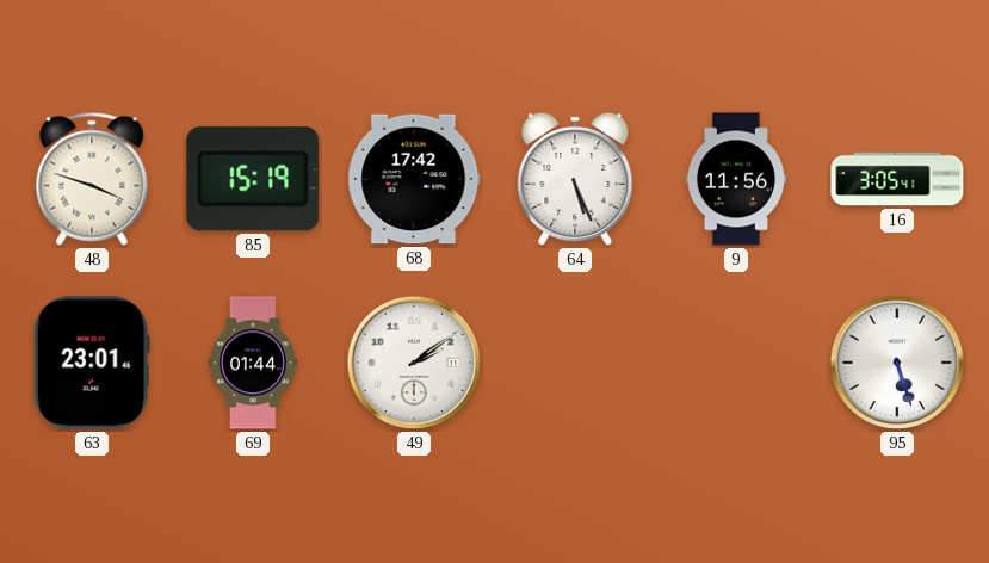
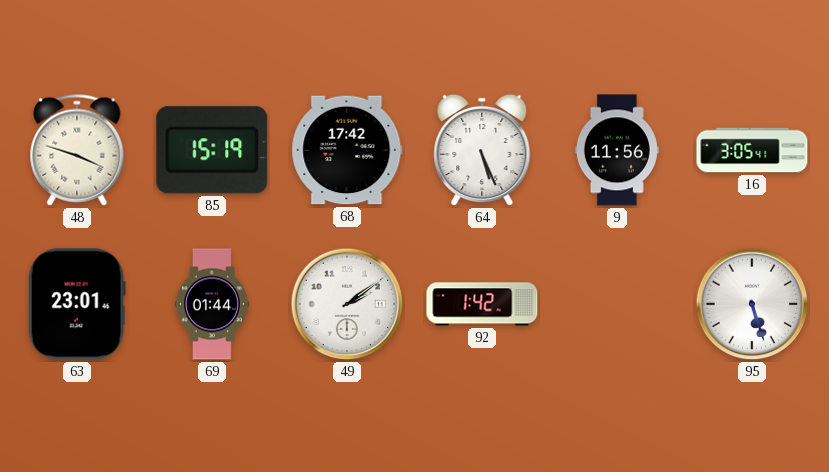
92: none -> 1:42
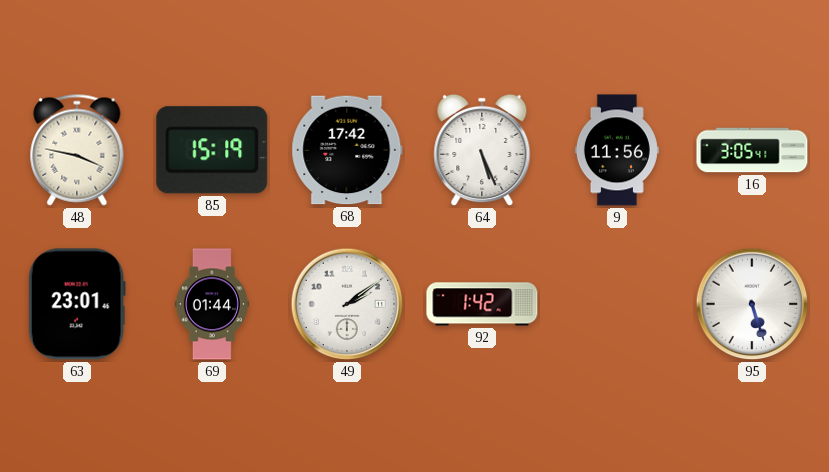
48: 3:48 -> 3:47
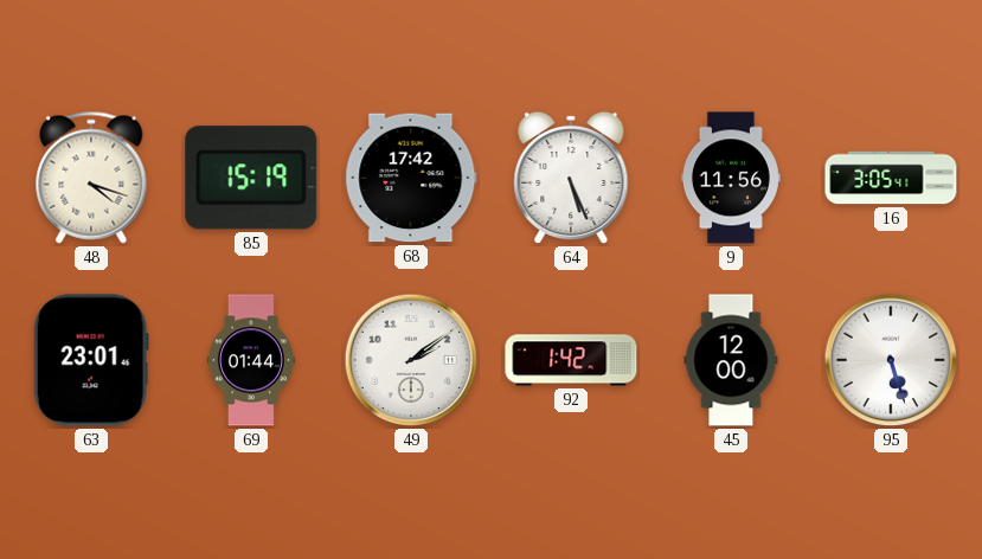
48: 3:47 -> 4:18
45: none -> 12:00
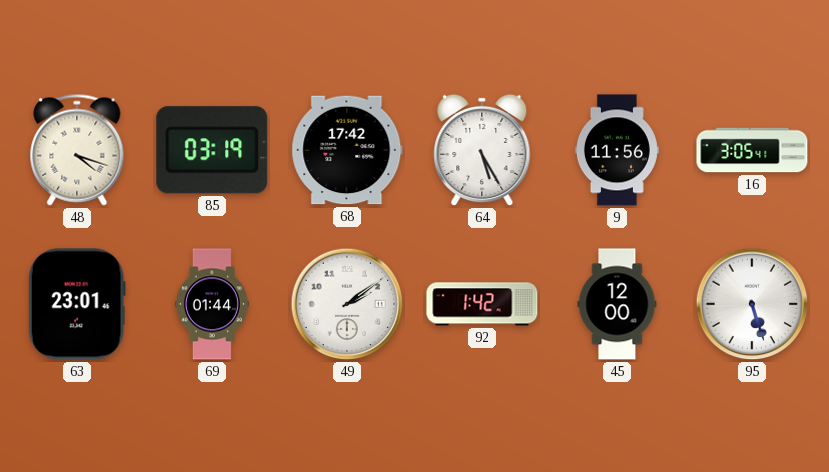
85: 15:19 -> 03:19
64: 5:26 -> 5:25
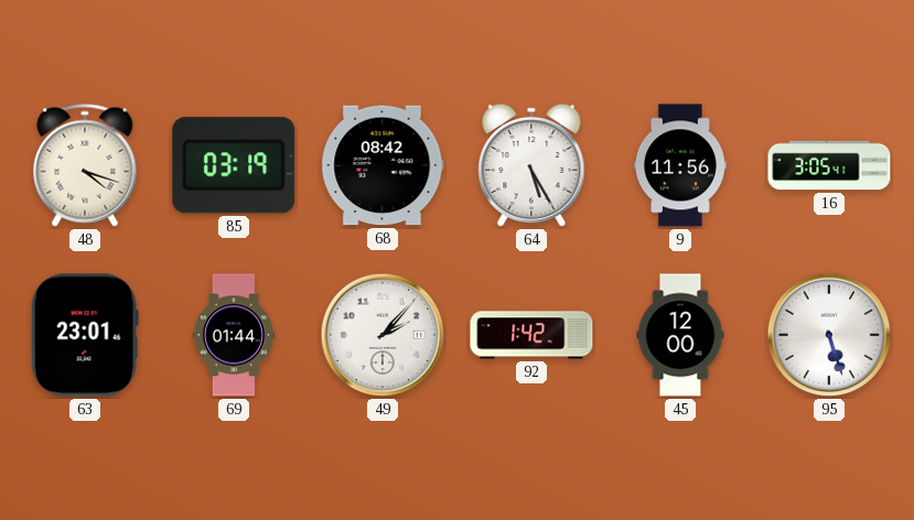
68: 17:42 -> 08:42
49: 2:09 -> 2:07
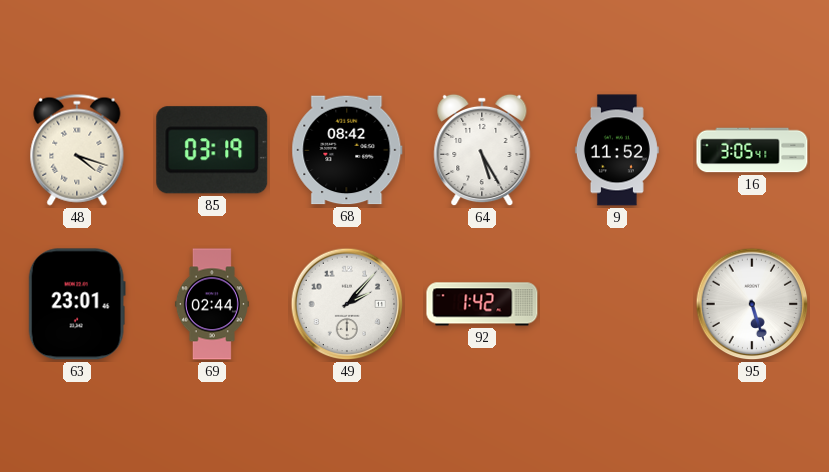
9: 11:56 -> 11:52
69: 01:44 -> 02:44
45: 12:00 -> none
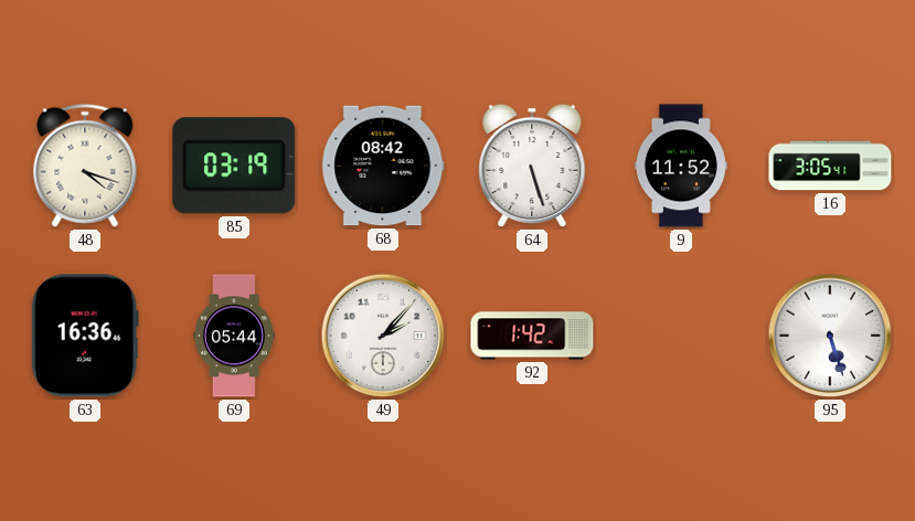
64: 5:25 -> 5:27
63: 23:01 -> 16:36
69: 02:44 -> 05:44
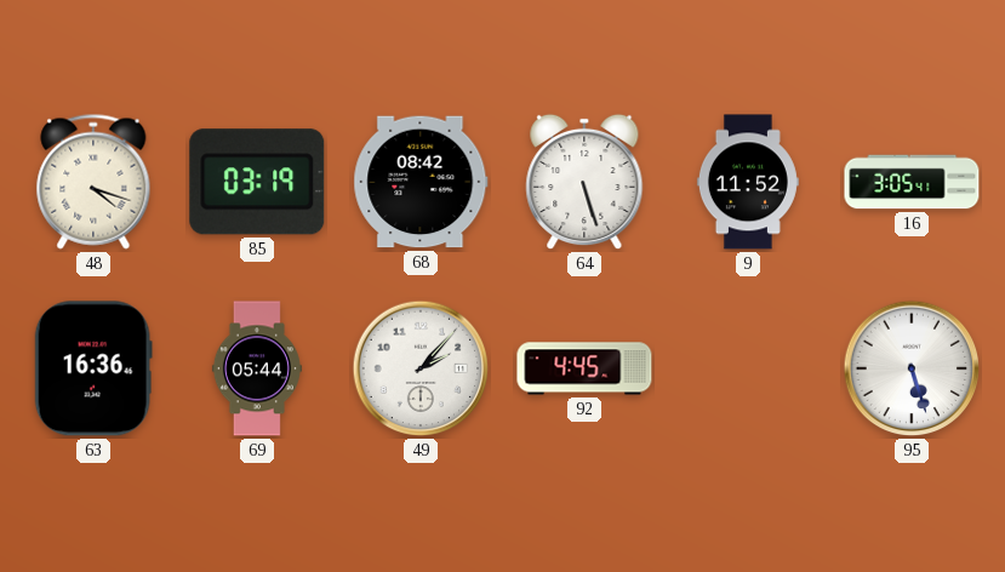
92: 1:42 -> 4:45
